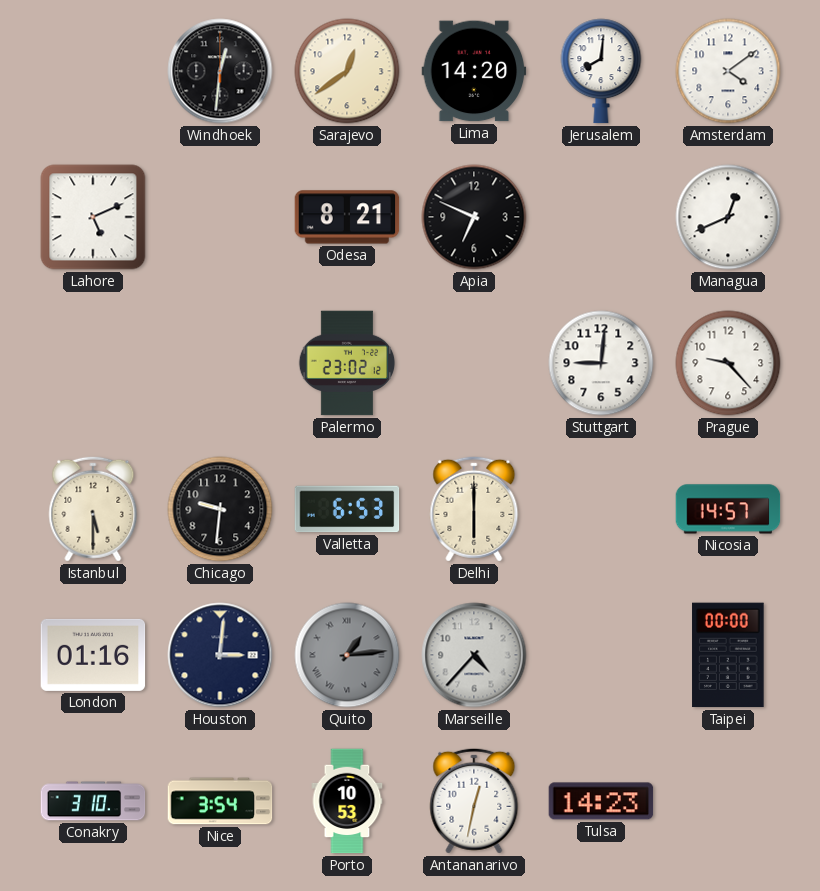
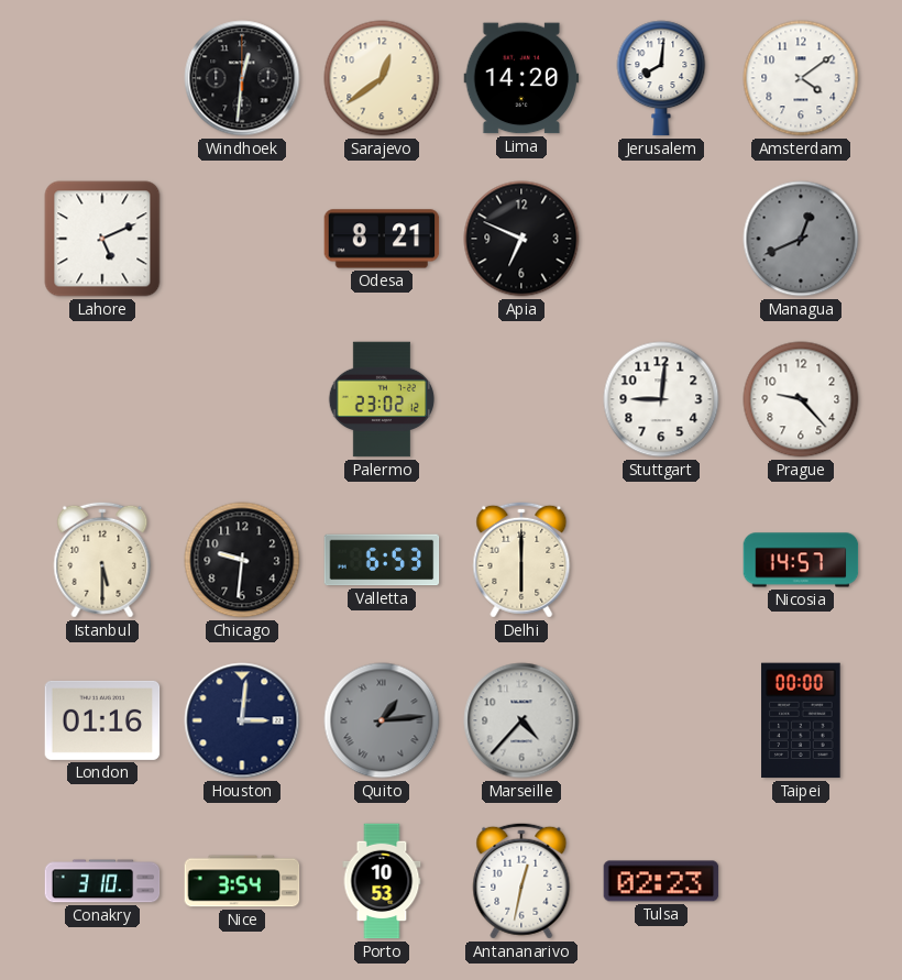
Managua dial: white -> grey
Tulsa: 14:23 -> 02:23
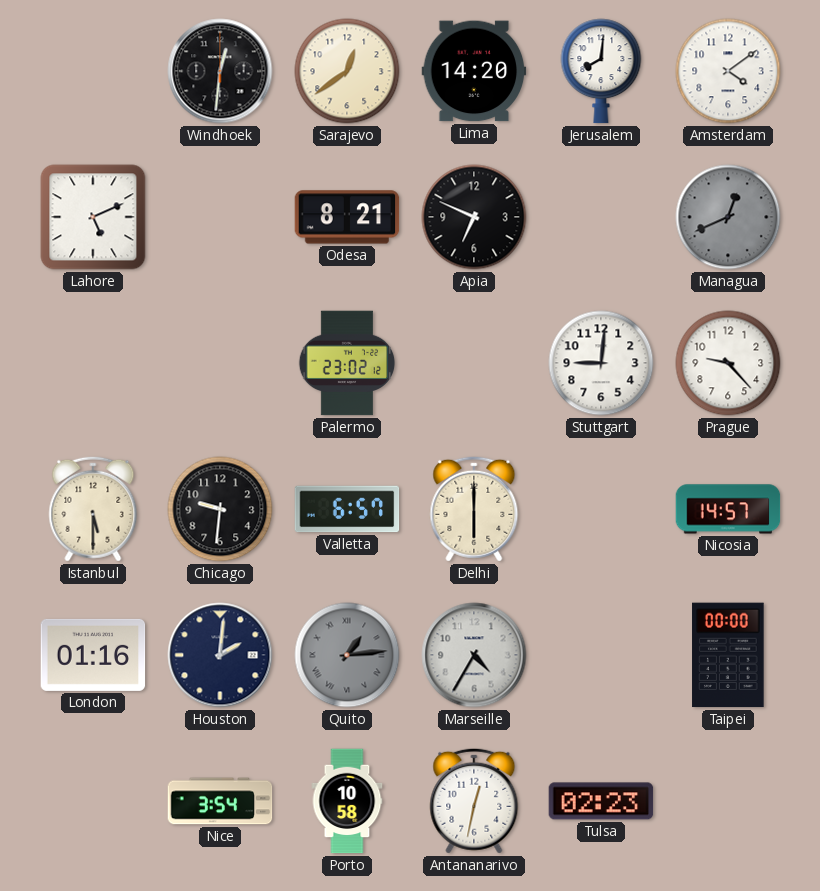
Valletta: 6:53 -> 6:57
Houston: 3:01 -> 2:01
Marseille: 4:37 -> 4:35
Conakry: 3:10 -> none
Porto: 10:53 -> 10:58
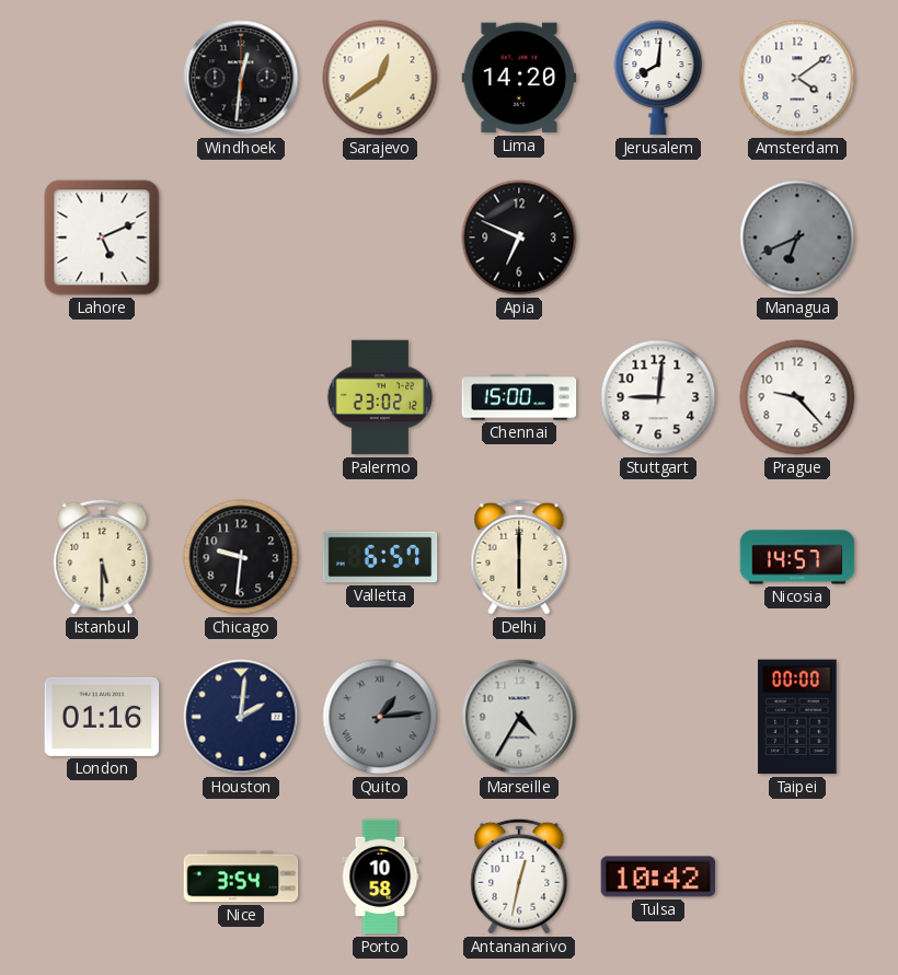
Odesa: 8:21 -> none
Managua: 12:41 -> 6:41
Chennai: none -> 15:00
Tulsa: 02:23 -> 10:42
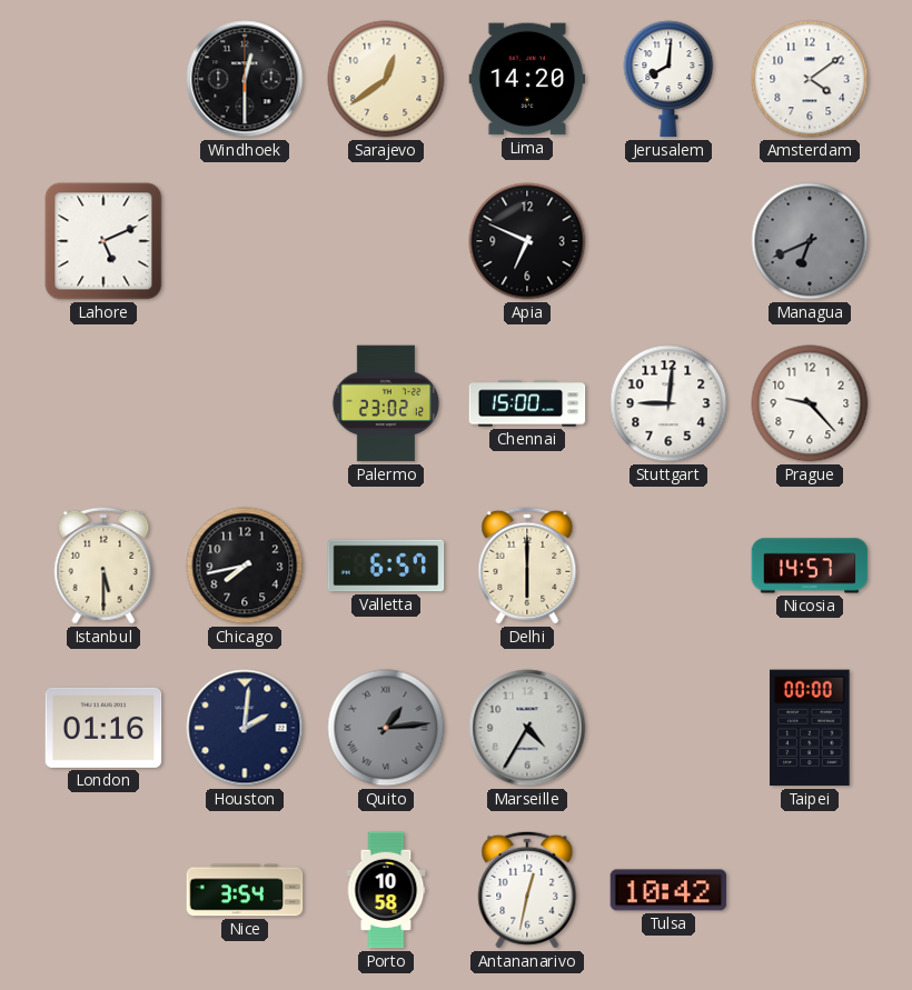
Windhoek: 12:31 -> 12:30
Chicago: 9:31 -> 7:43
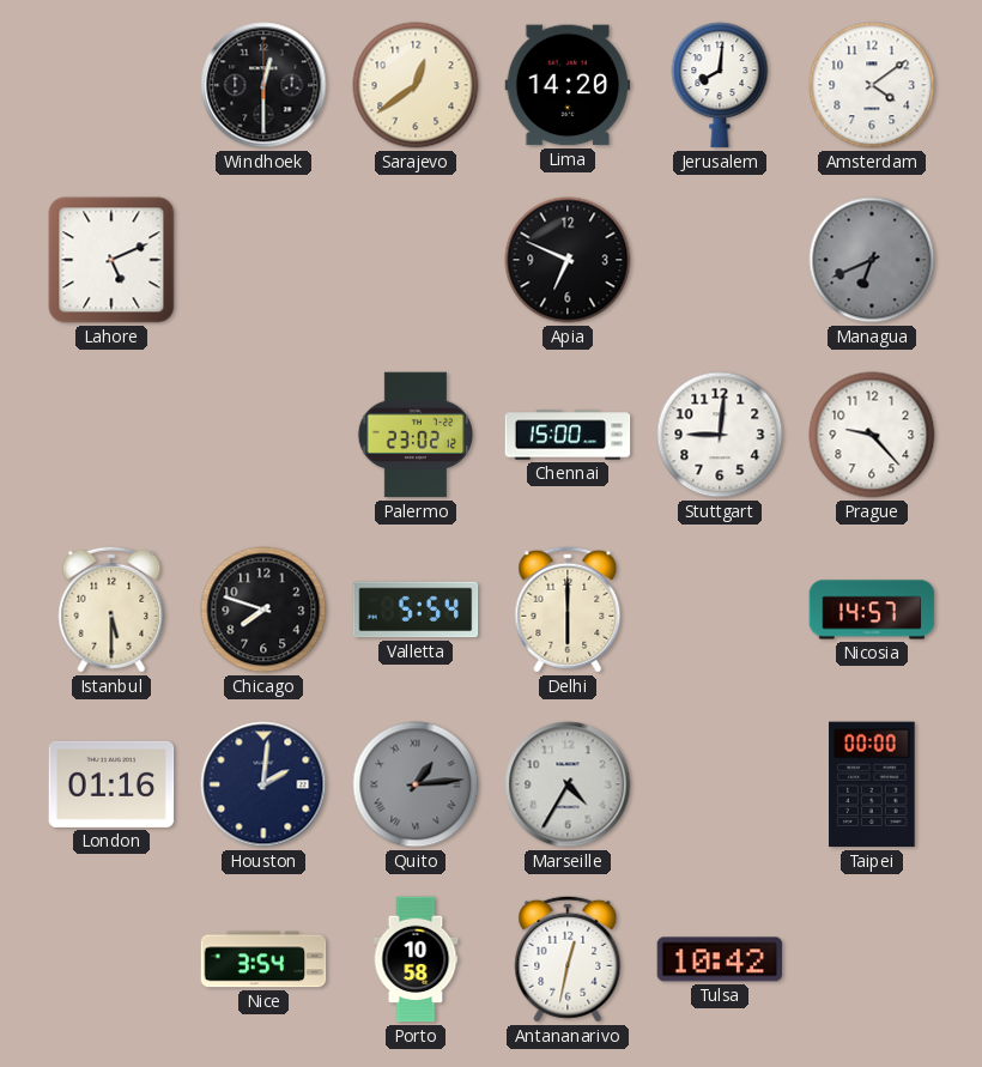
Chicago: 7:43 -> 7:48
Valletta: 6:57 -> 5:54
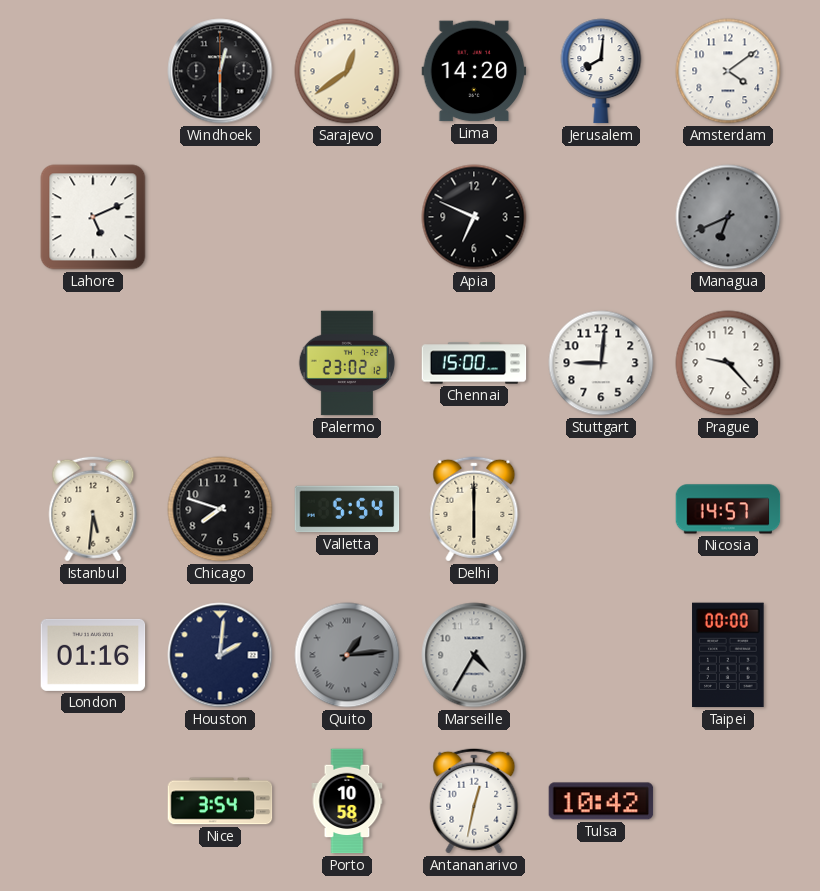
Istanbul: 5:30 -> 5:31
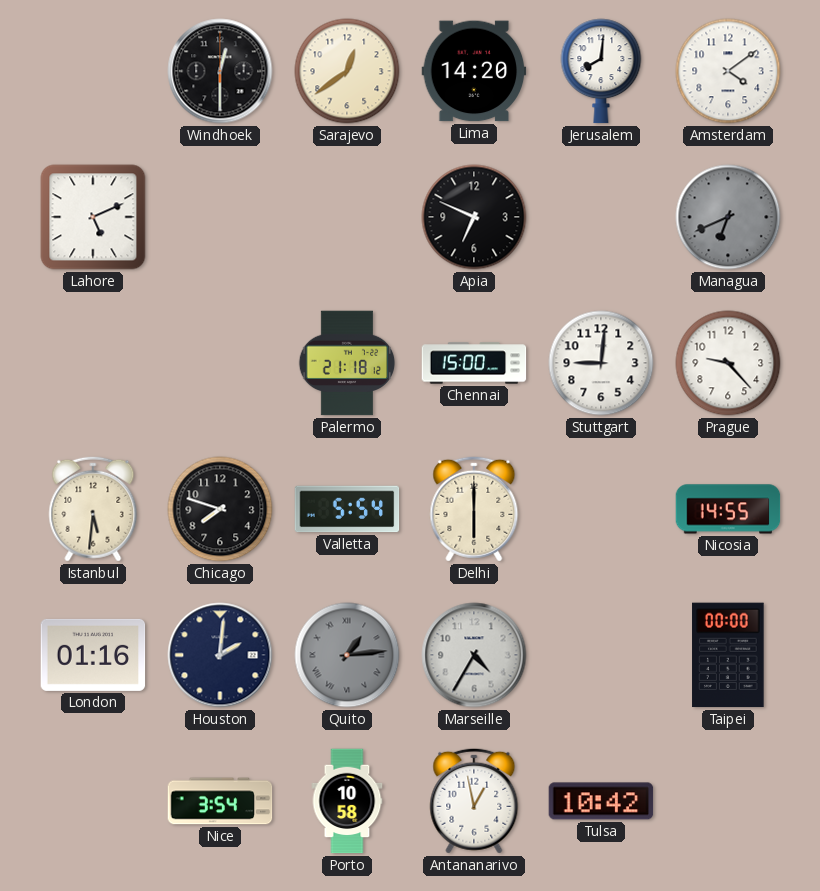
Palermo: 23:02 -> 21:18
Nicosia: 14:57 -> 14:55
Antananarivo: 12:32 -> 12:58
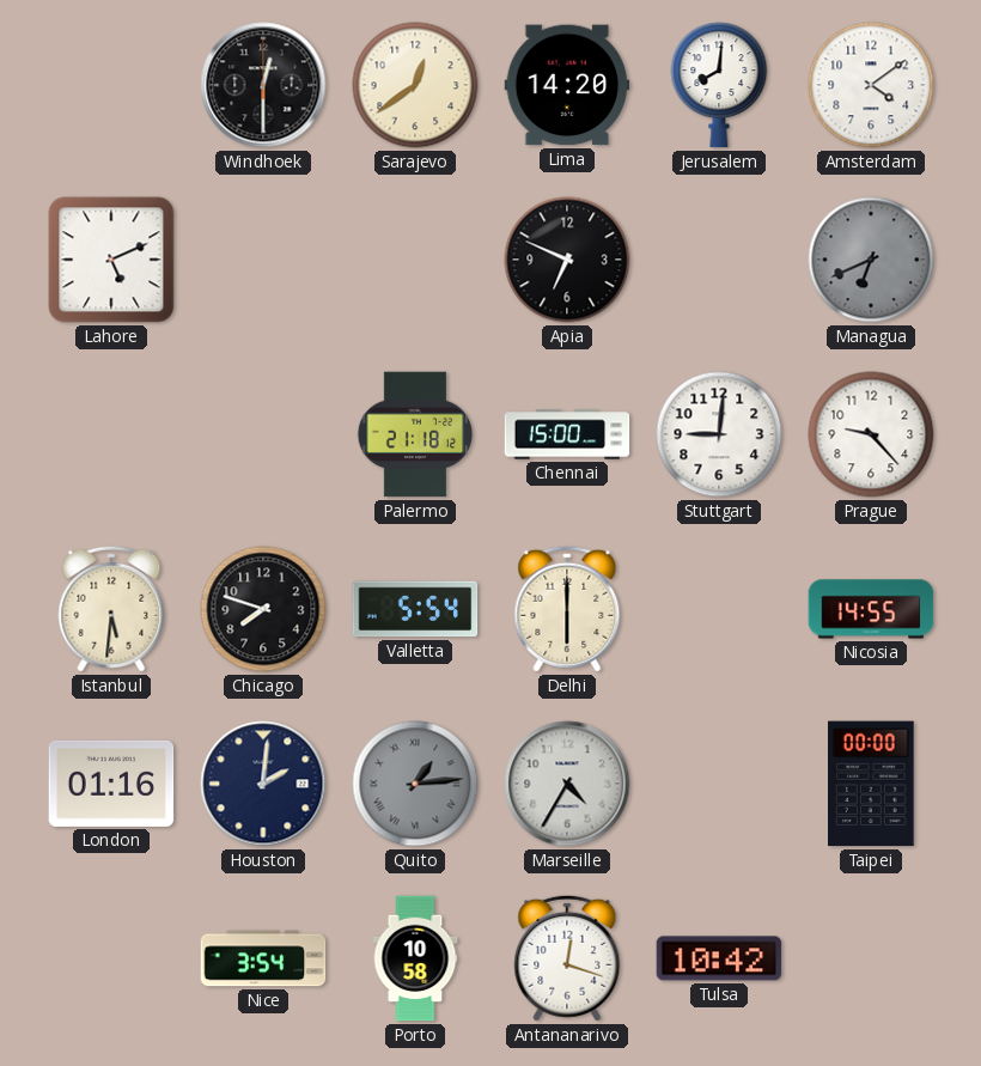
Antananarivo: 12:58 -> 12:18
